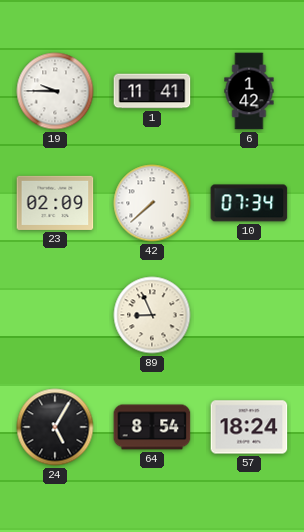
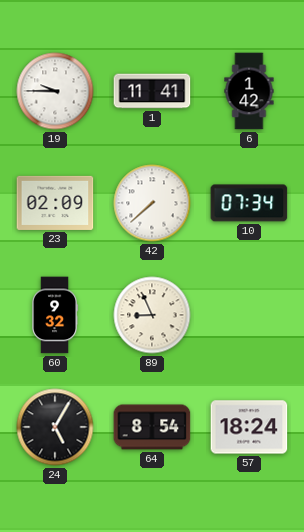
60: none -> 9:32
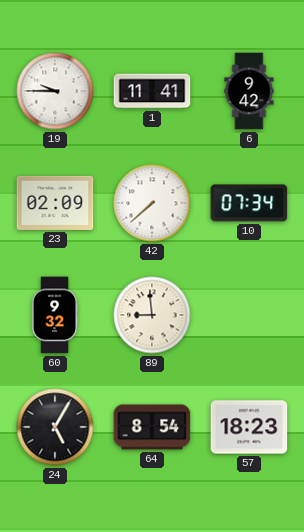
6: 1:42 -> 9:42
89: 8:56 -> 8:59
57: 18:24 -> 18:23
